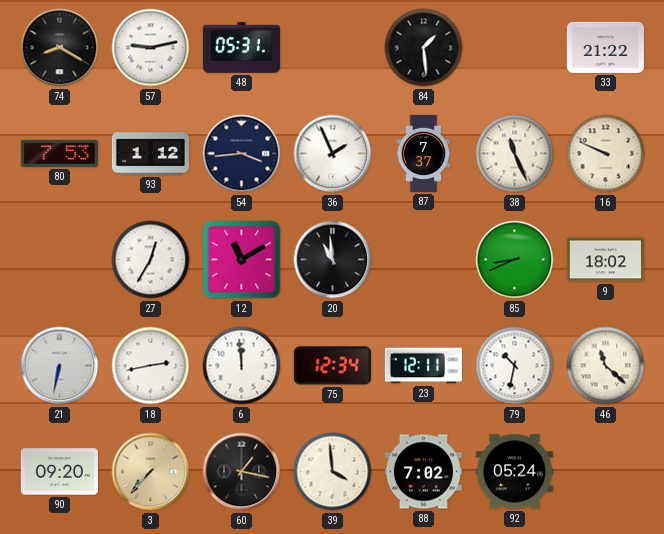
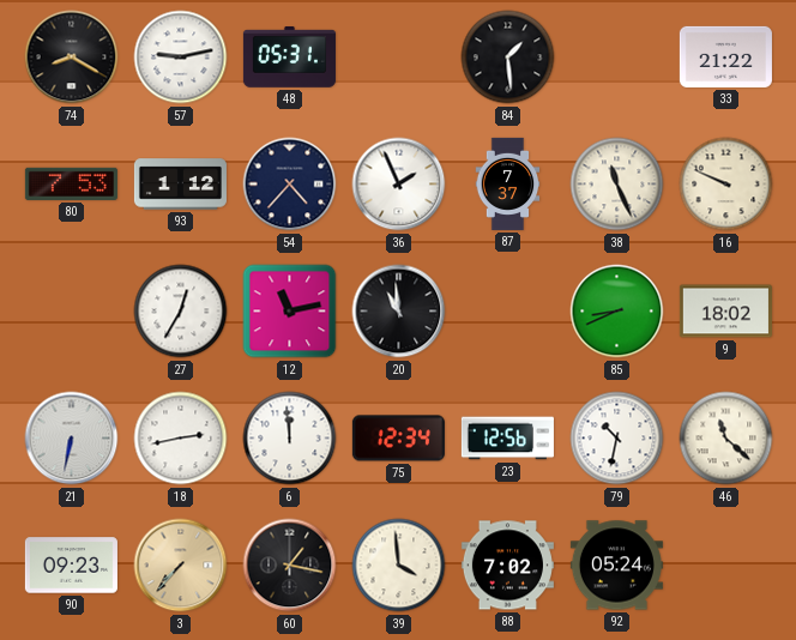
54: 3:44 -> 4:37
12: 11:10 -> 11:13
23: 12:11 -> 12:56
90: 09:20 -> 09:23
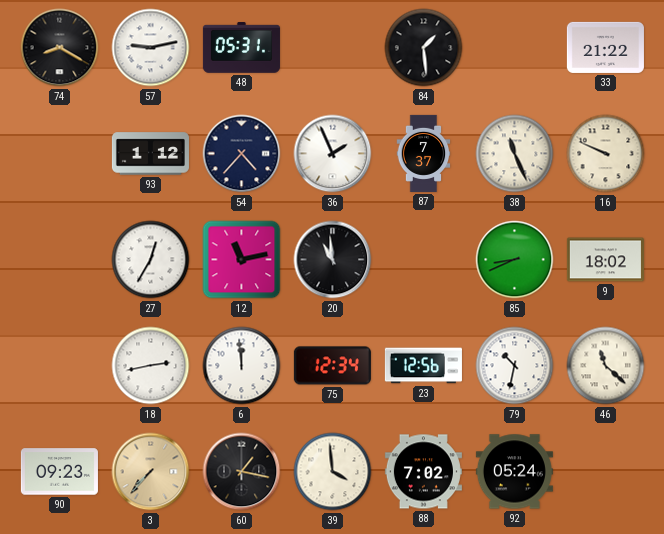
80: 7:53 -> none
21: 6:32 -> none
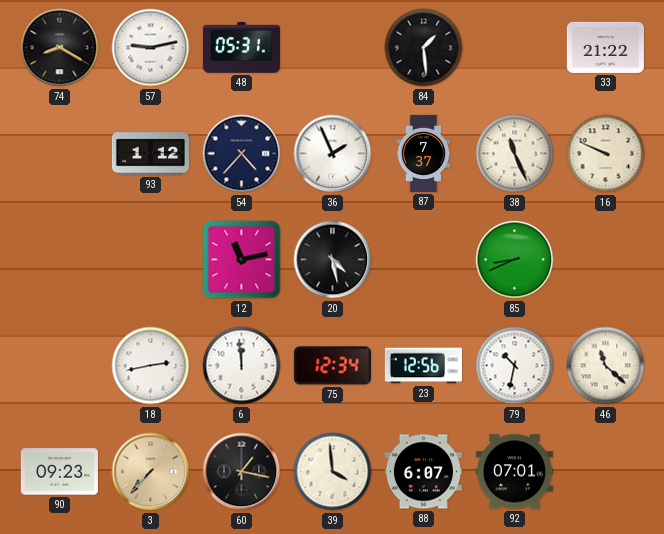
27: 12:35 -> none
20: 10:59 -> 4:28
9: 18:02 -> none
88: 7:02 -> 6:07
92: 05:24 -> 07:01
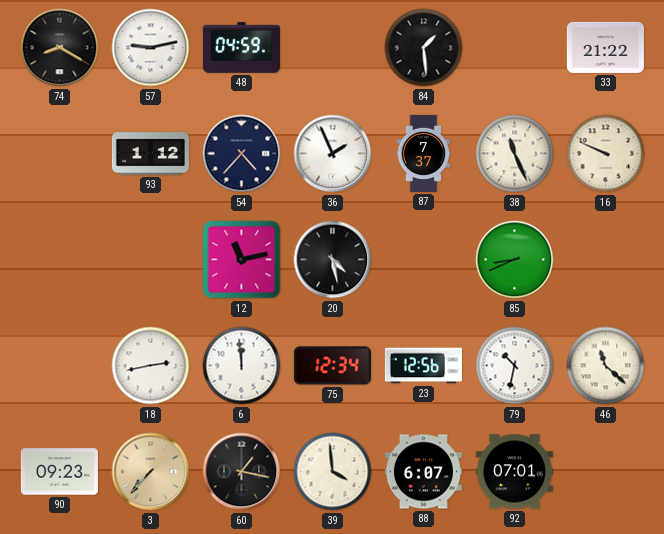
48: 05:31 -> 04:59
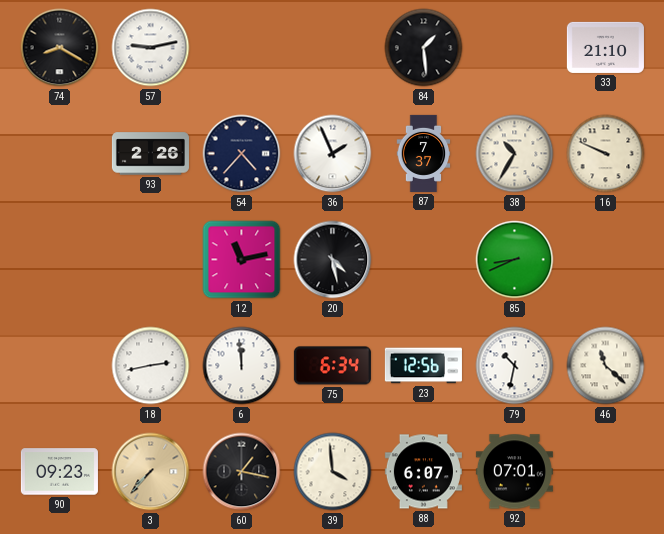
48: 04:59 -> none
33: 21:22 -> 21:10
93: 1:12 -> 2:26
38: 11:26 -> 10:35
75: 12:34 -> 6:34
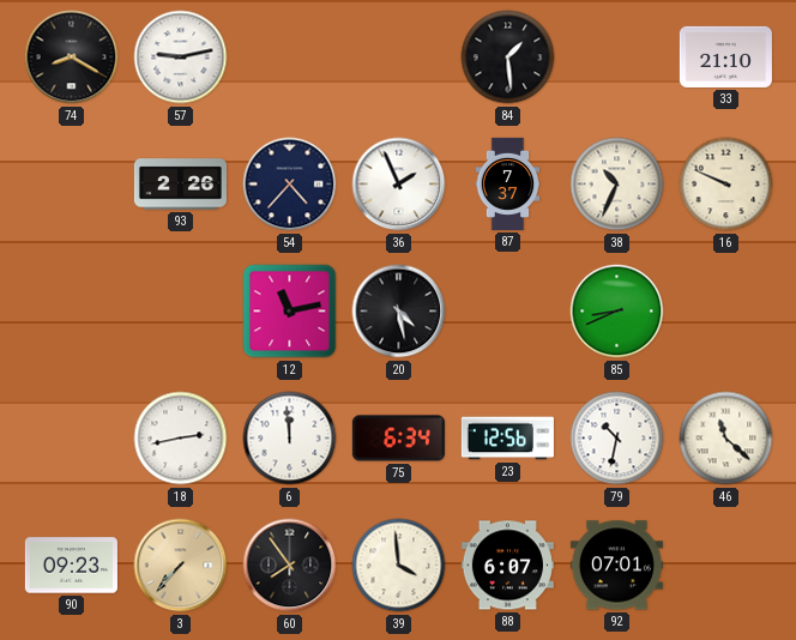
38: 10:35 -> 10:34
60: 1:17 -> 7:54
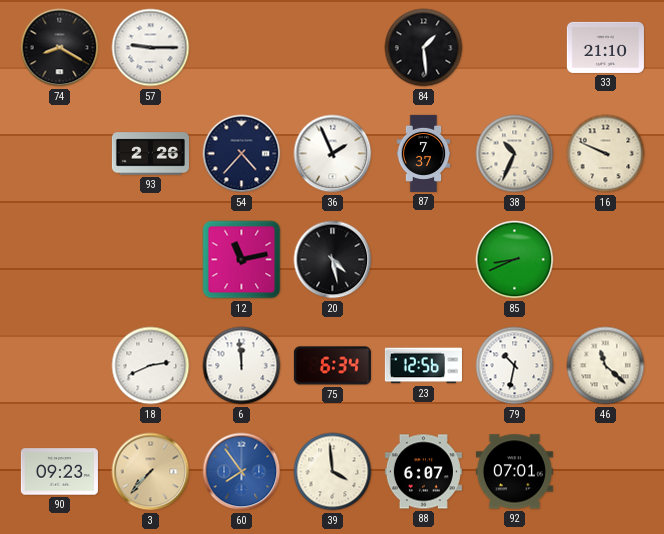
57: 9:13 -> 9:15
18: 2:43 -> 2:41
60 dial: black -> blue
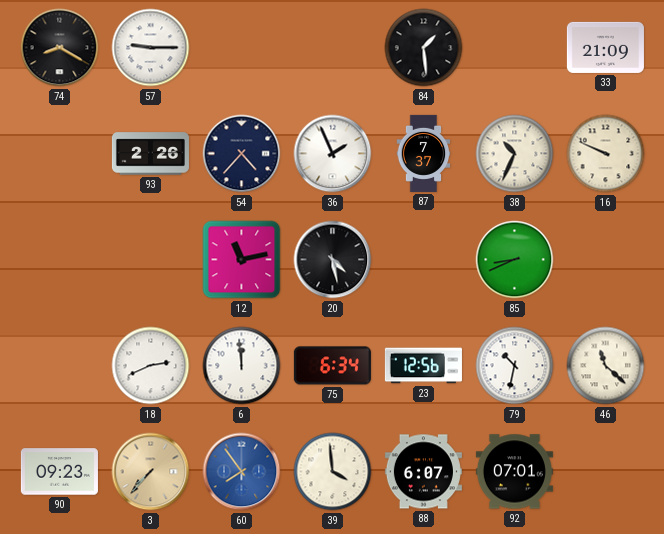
33: 21:10 -> 21:09
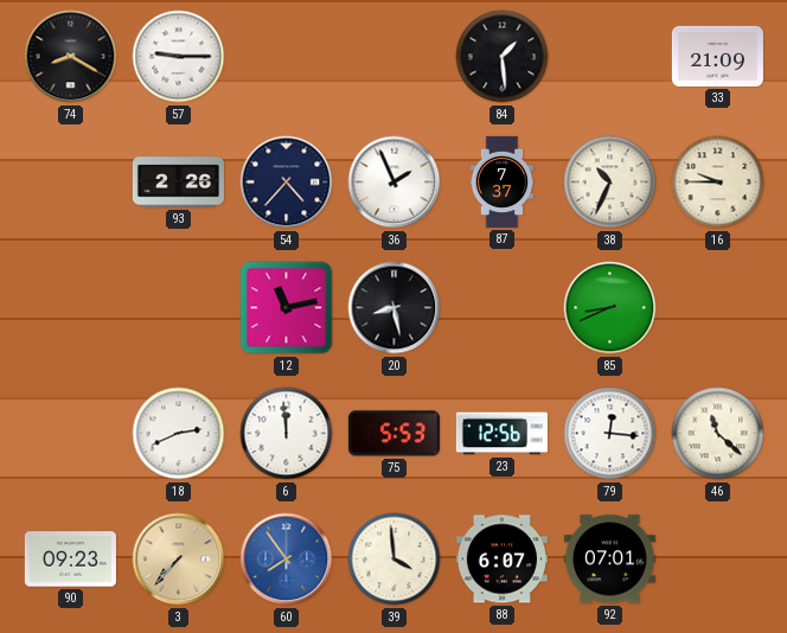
16: 9:49 -> 9:45
20: 4:28 -> 8:28
75: 6:34 -> 5:53
79: 10:32 -> 12:16
